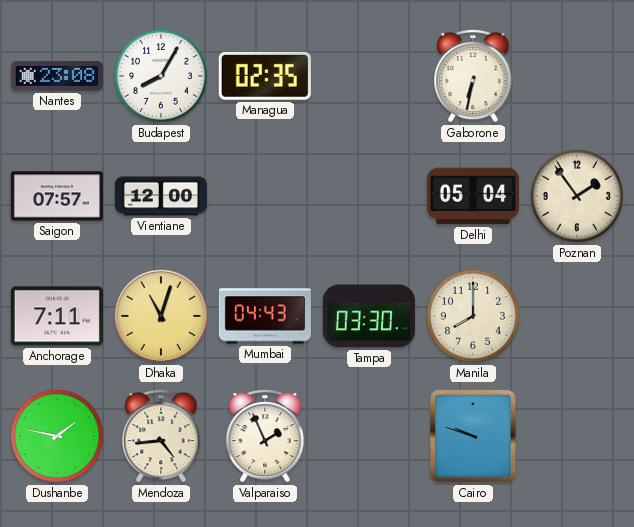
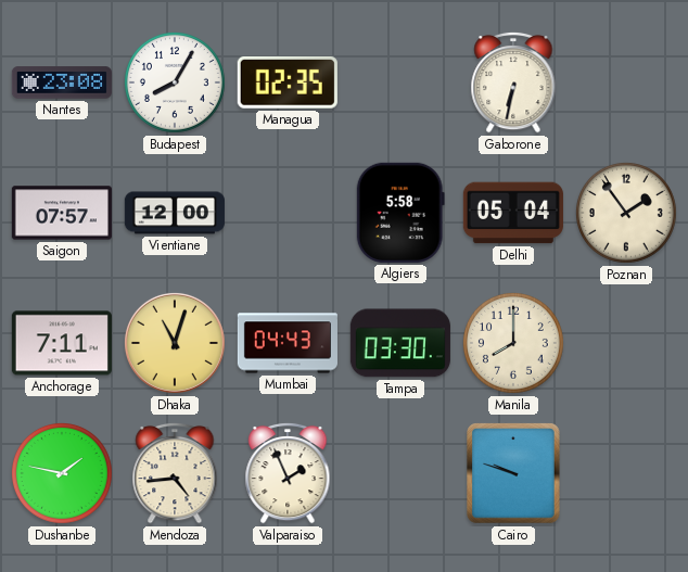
Algiers: none -> 5:58
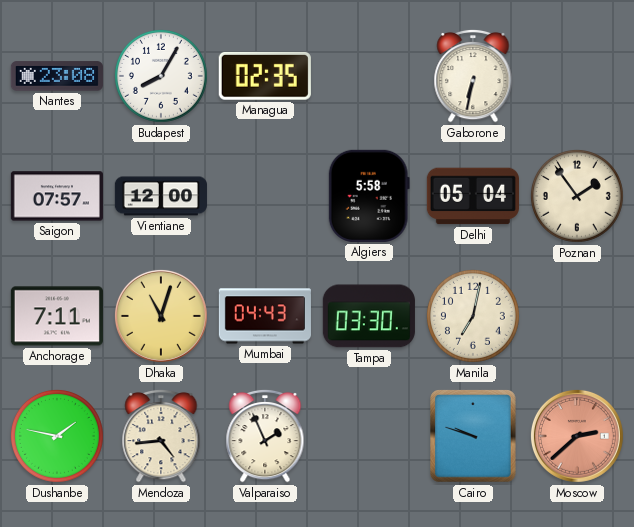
Manila: 8:00 -> 7:02
Moscow: none -> 2:38
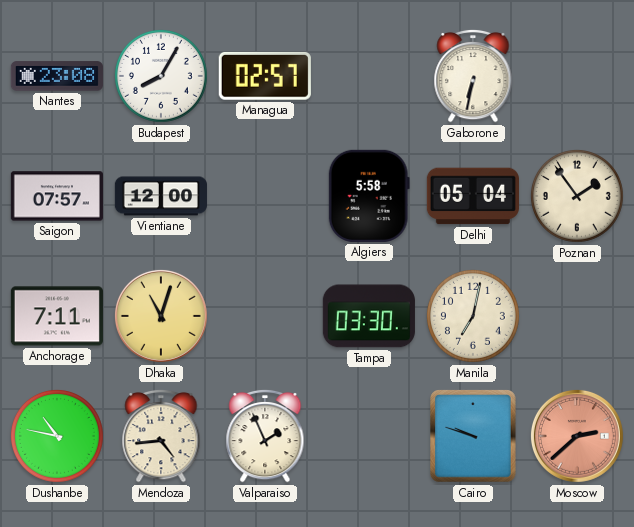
Managua: 02:35 -> 02:57
Mumbai: 04:43 -> none
Dushanbe: 1:47 -> 10:47
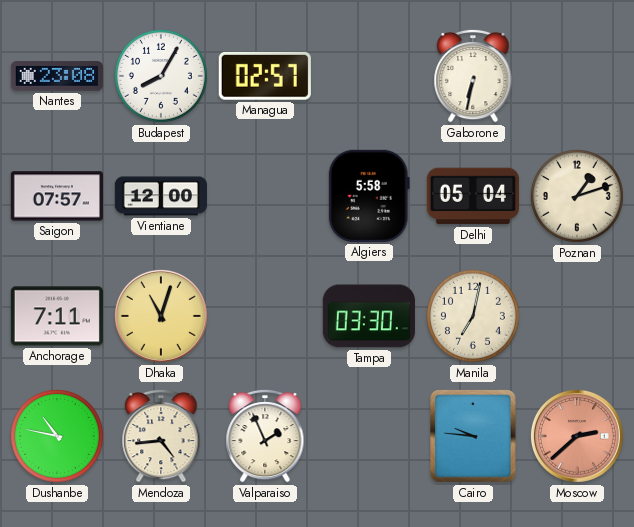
Poznan: 1:54 -> 1:12
Cairo: 9:48 -> 9:46
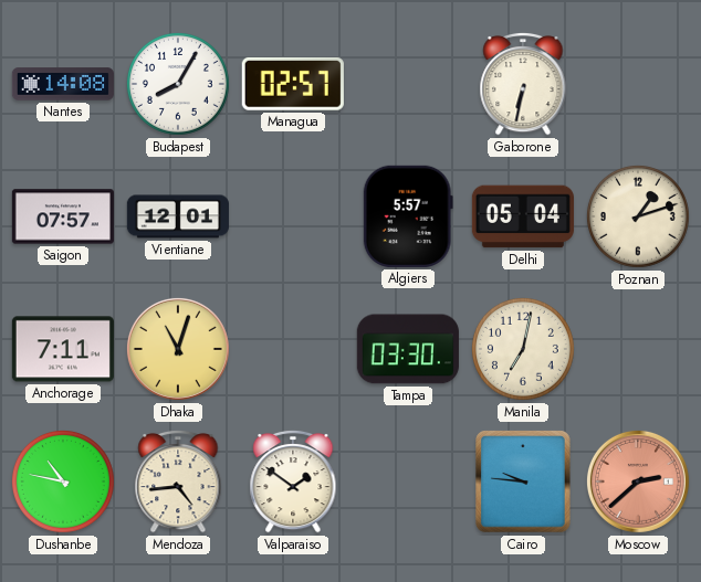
Nantes: 23:08 -> 14:08
Vientiane: 12:00 -> 12:01
Algiers: 5:58 -> 5:57
Valparaiso: 1:56 -> 1:51
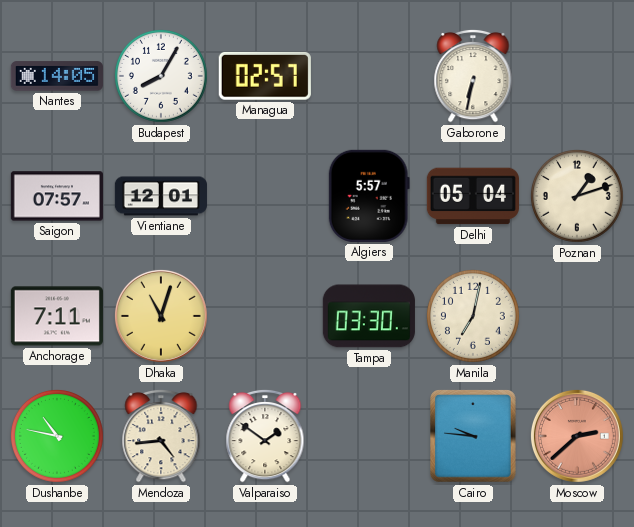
Nantes: 14:08 -> 14:05
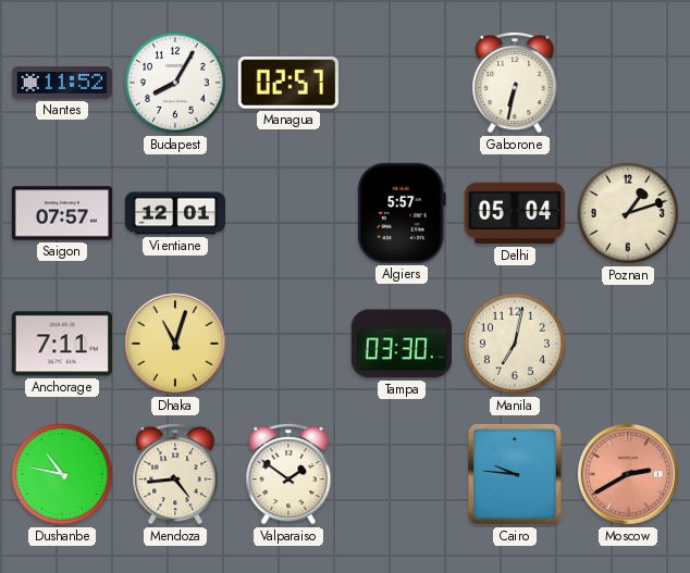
Nantes: 14:05 -> 11:52
Moscow: 2:38 -> 2:40
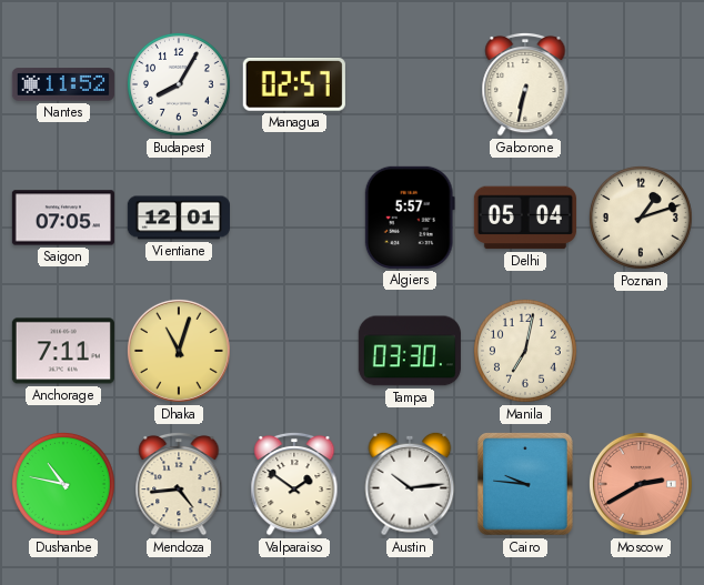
Saigon: 07:57 -> 07:05
Austin: none -> 10:14
